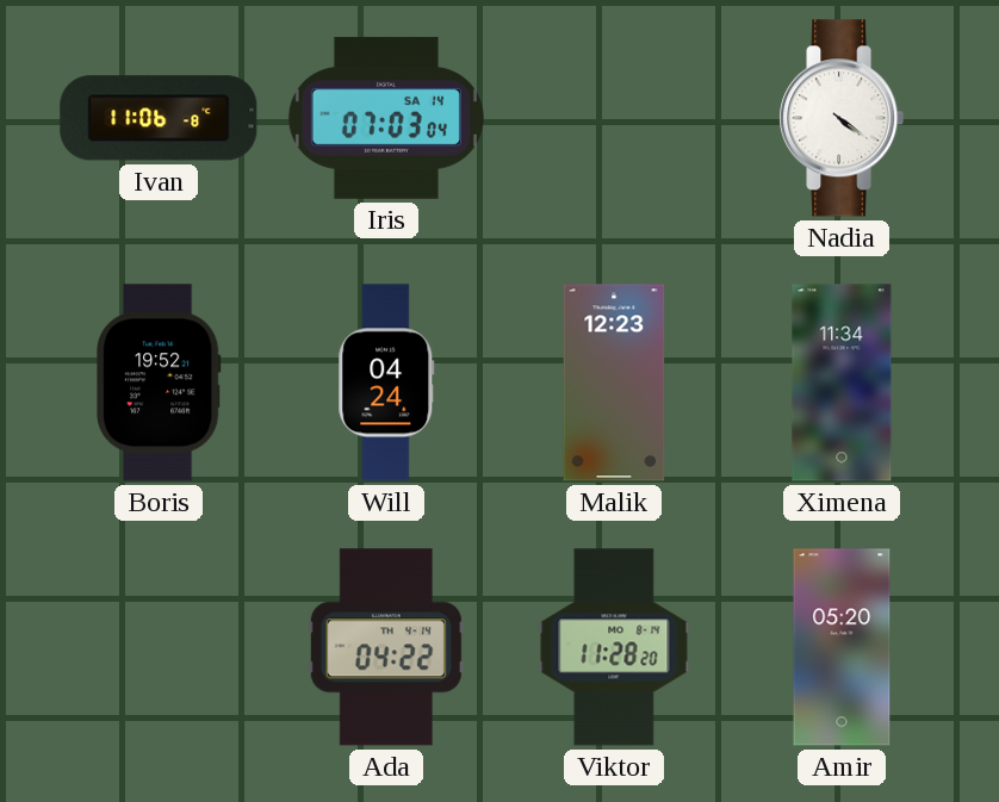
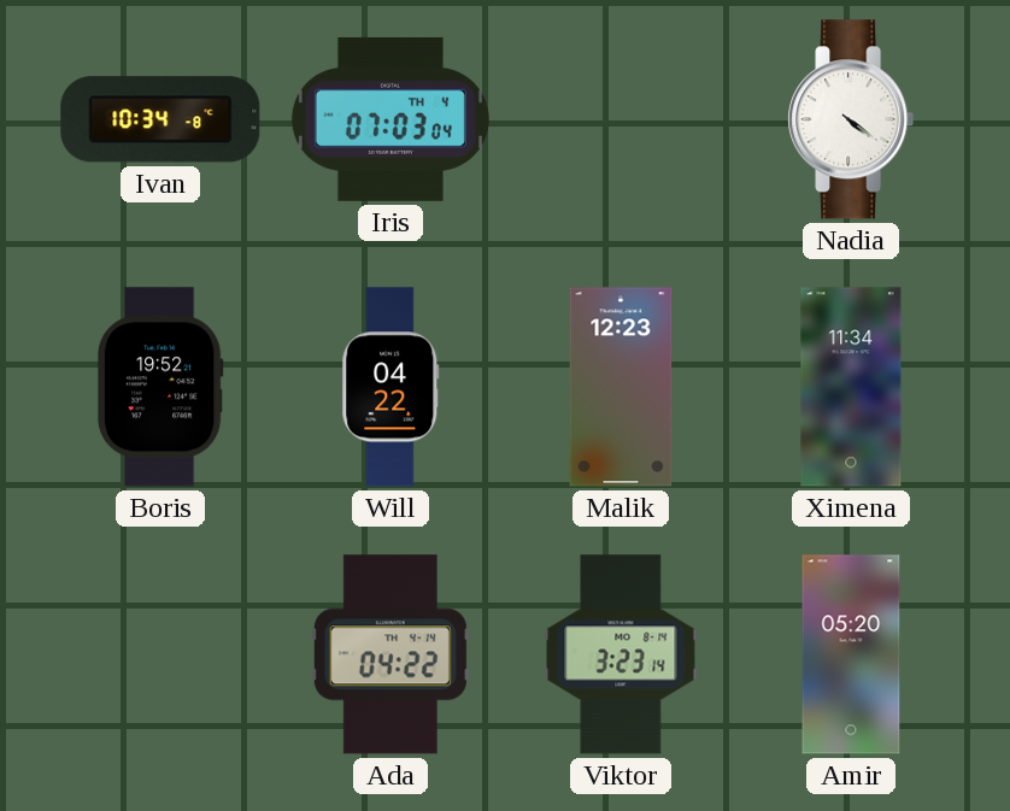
Ivan: 11:06 -> 10:34
Iris date: SA 14 -> TH 4
Will: 04:24 -> 04:22
Viktor: 11:28 -> 3:23
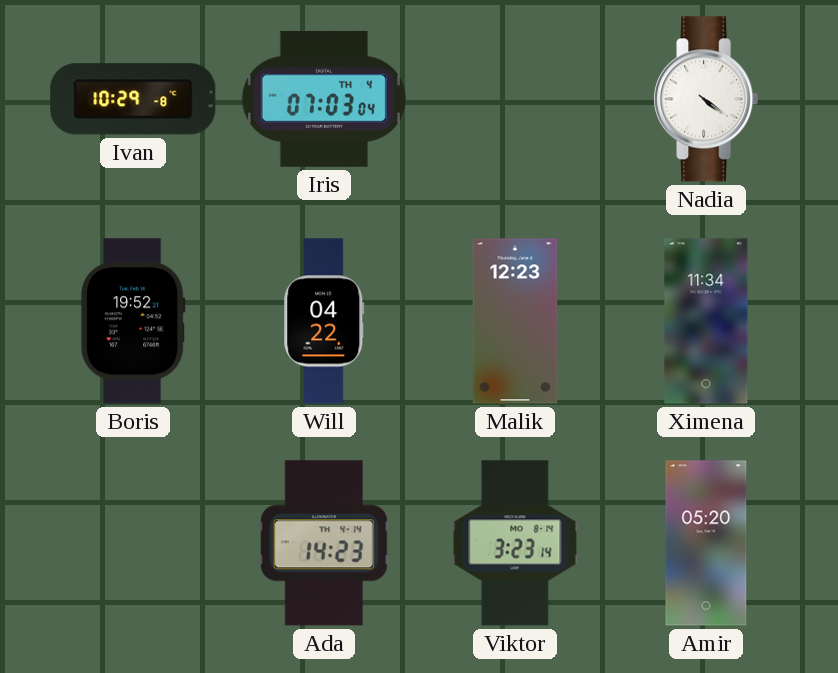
Ivan: 10:34 -> 10:29
Ada: 04:22 -> 14:23
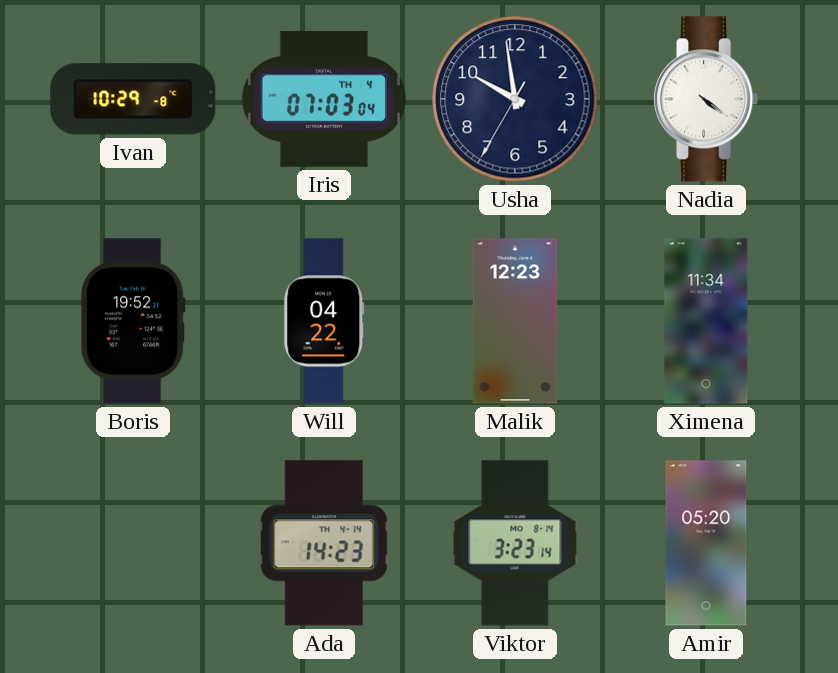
Usha: none -> 9:58
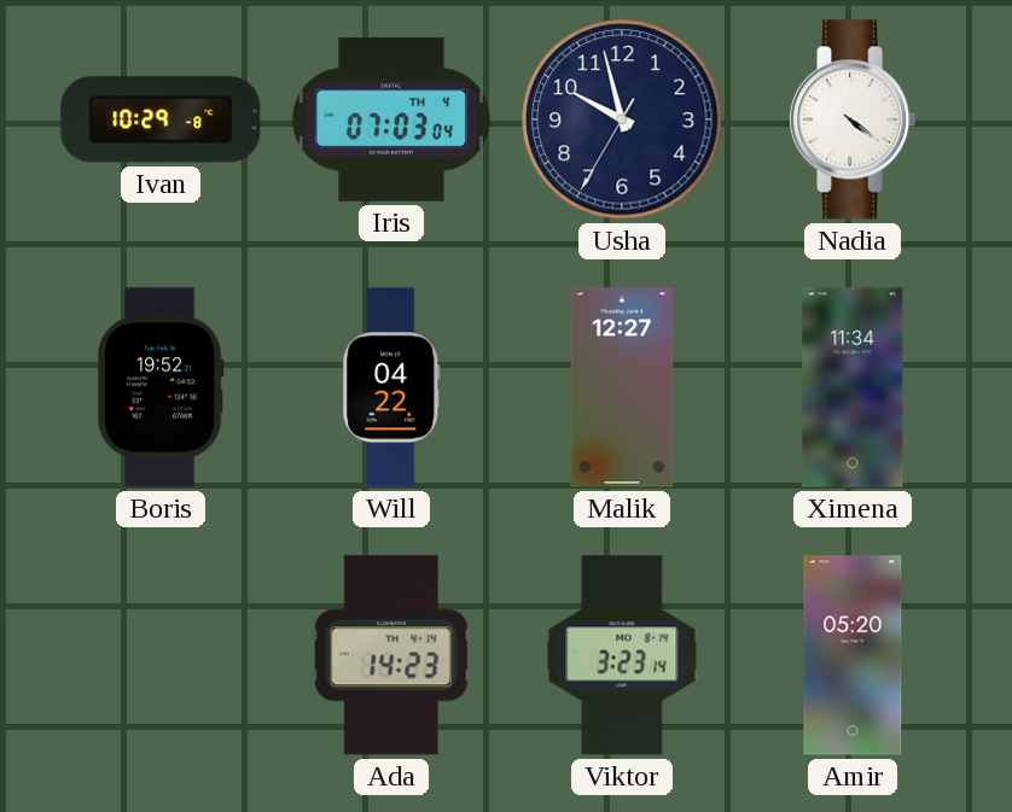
Usha: 9:58 -> 9:57
Malik: 12:23 -> 12:27
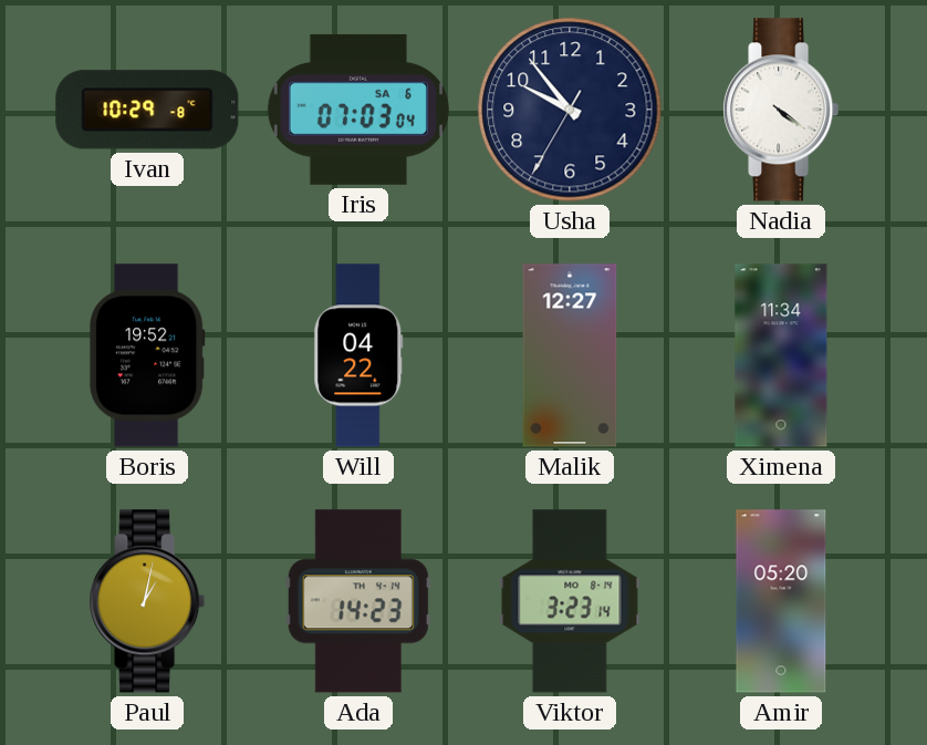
Iris date: TH 4 -> SA 6
Usha: 9:57 -> 9:53
Paul: none -> 1:02
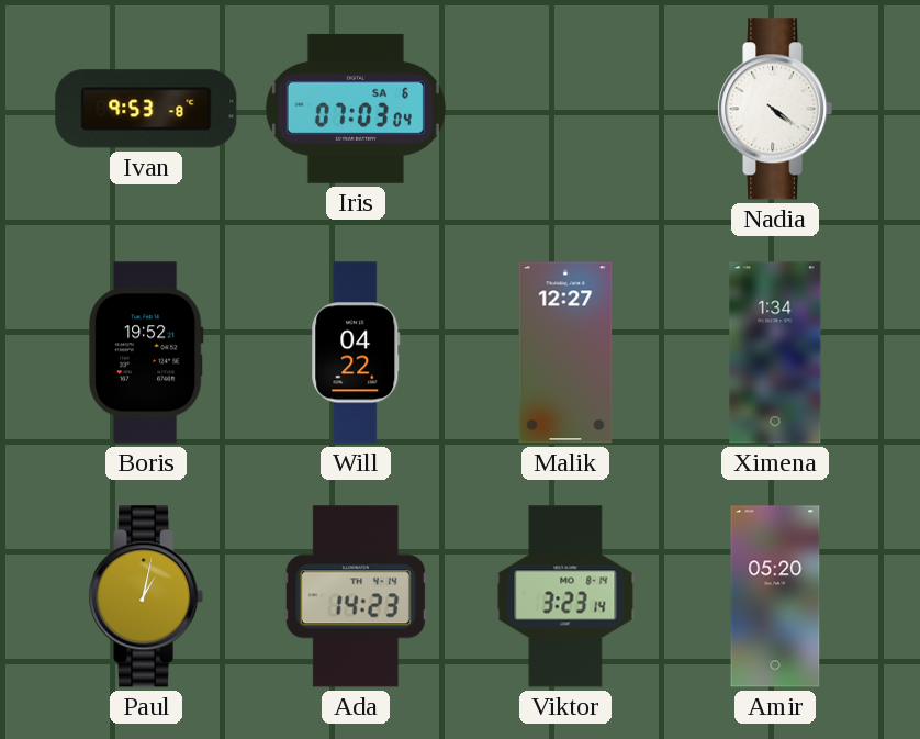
Ivan: 10:29 -> 9:53
Usha: 9:53 -> none
Ximena: 11:34 -> 1:34
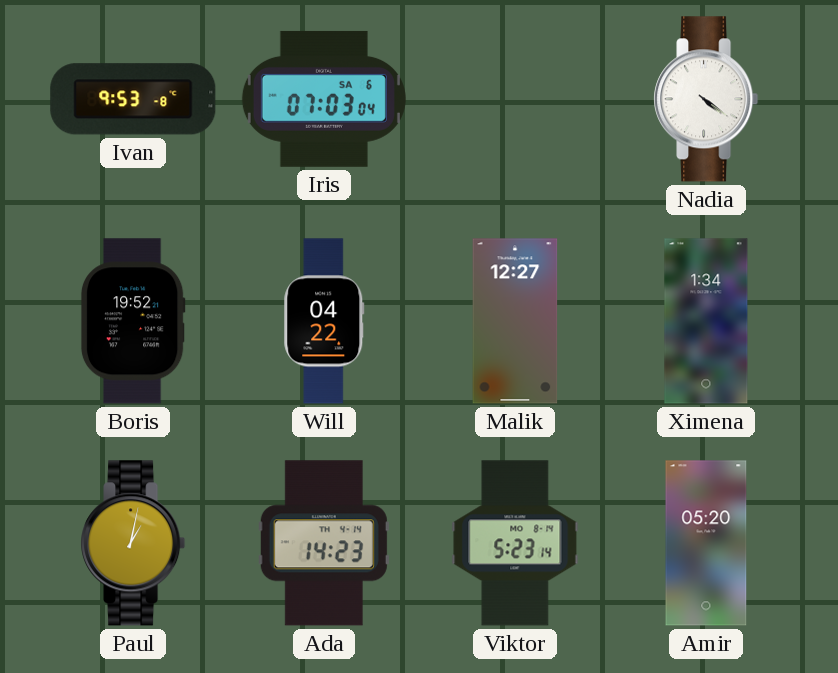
Viktor: 3:23 -> 5:23
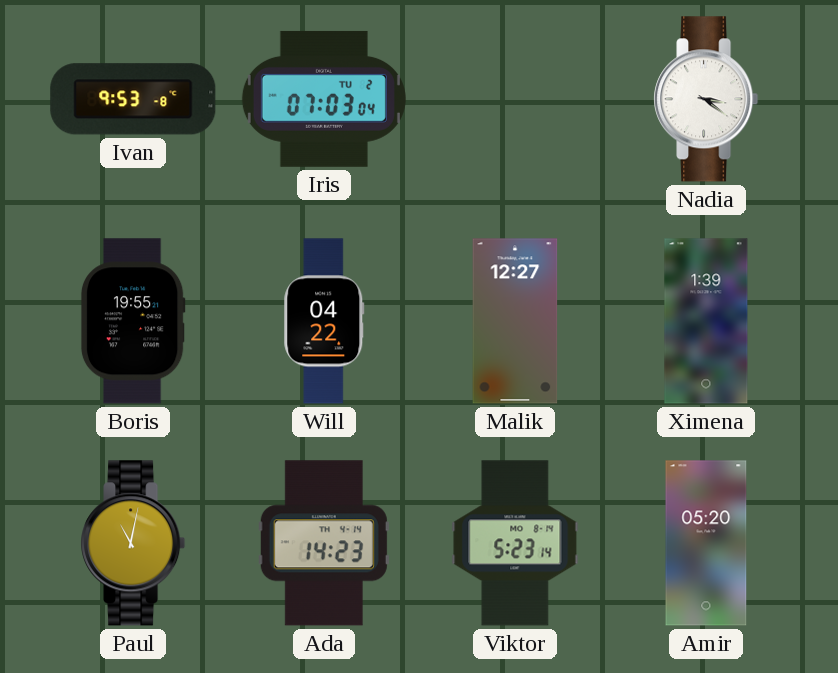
Iris date: SA 6 -> TU 2
Nadia: 4:21 -> 3:21
Boris: 19:52 -> 19:55
Ximena: 1:34 -> 1:39
Paul: 1:02 -> 11:02
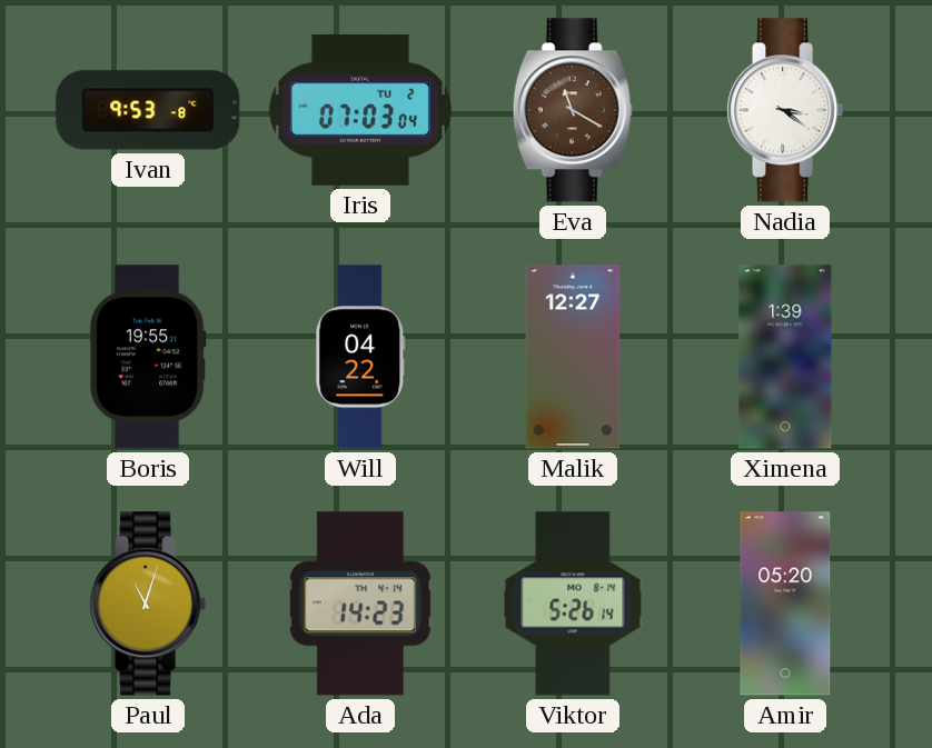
Eva: none -> 11:20
Paul: 11:02 -> 11:03
Viktor: 5:23 -> 5:26
